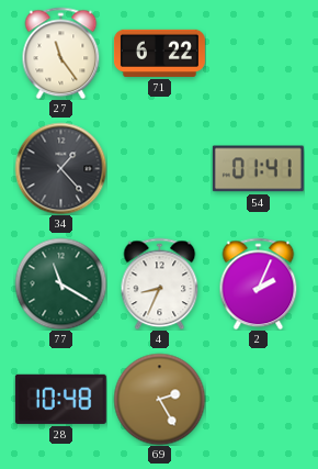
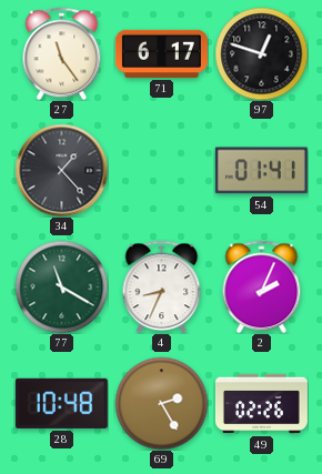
71: 6:22 -> 6:17
97: none -> 12:48
49: none -> 02:26
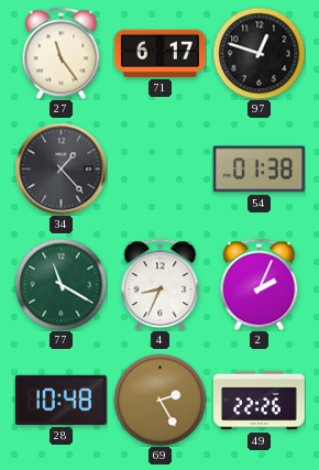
54: 01:41 -> 01:38
49: 02:26 -> 22:26
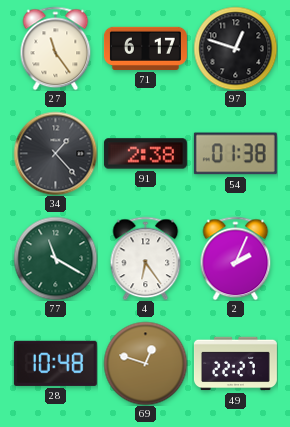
91: none -> 2:38
4: 8:34 -> 6:24
69: 2:25 -> 12:48
49: 22:26 -> 22:27
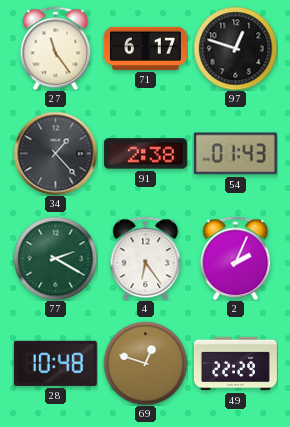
54: 01:38 -> 01:43
77: 11:20 -> 2:20
49: 22:27 -> 22:29
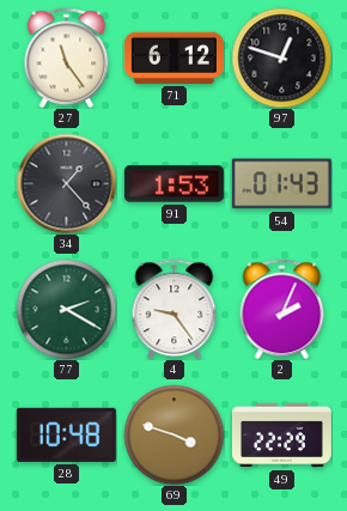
71: 6:17 -> 6:12
91: 2:38 -> 1:53
4: 6:24 -> 9:24
69: 12:48 -> 3:48
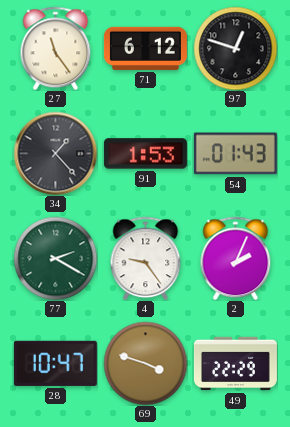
28: 10:48 -> 10:47
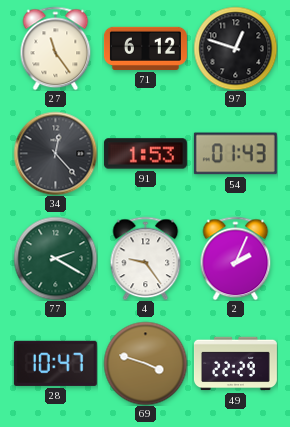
34: 1:23 -> 12:23
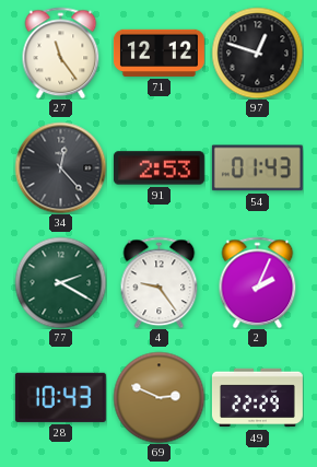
71: 6:12 -> 12:12
91: 1:53 -> 2:53
28: 10:47 -> 10:43
69: 3:48 -> 2:49
